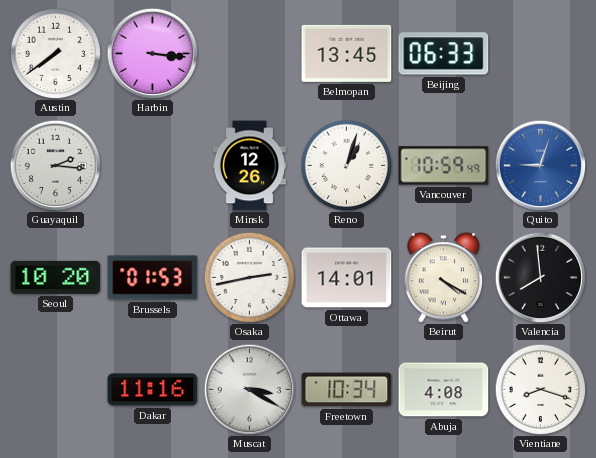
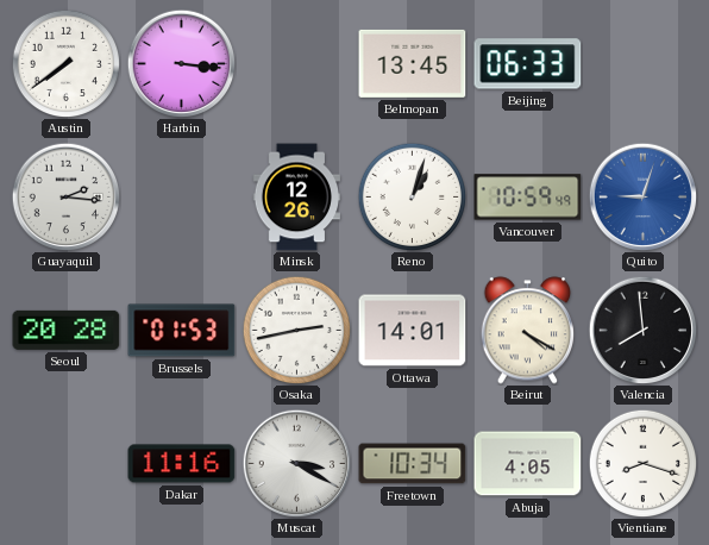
Seoul: 10:20 -> 20:28
Abuja: 4:08 -> 4:05
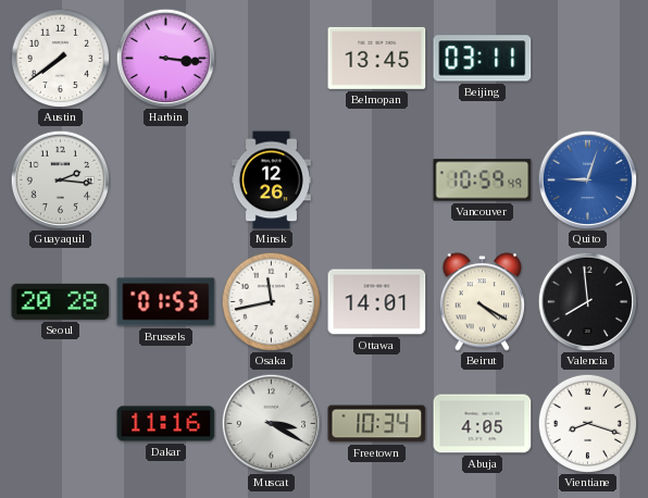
Beijing: 06:33 -> 03:11
Reno: 1:03 -> none
Osaka: 2:43 -> 11:43
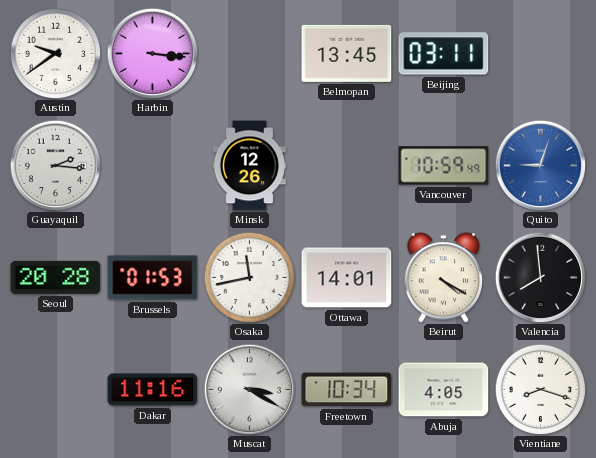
Austin: 7:39 -> 9:39
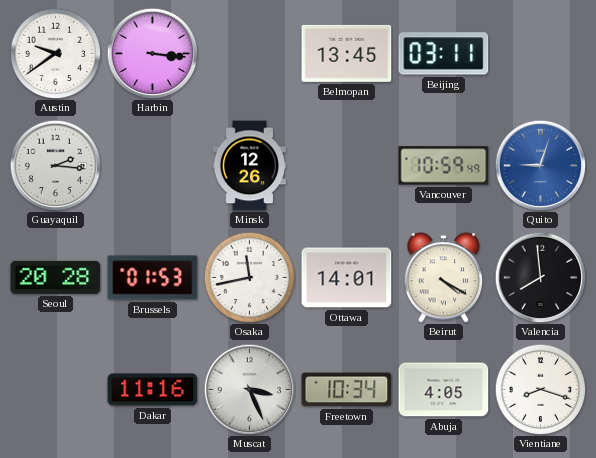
Muscat: 3:20 -> 3:26
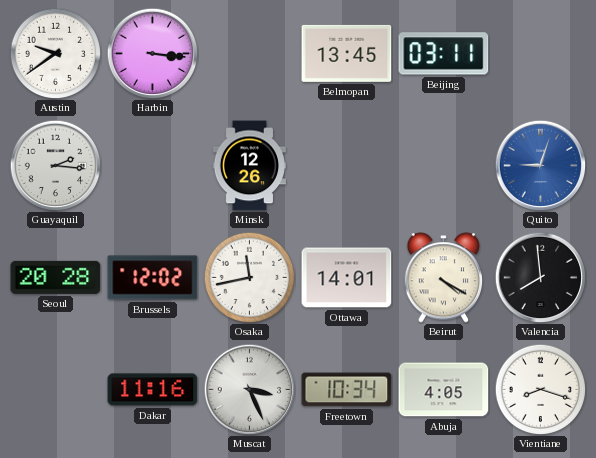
Vancouver: 10:59 -> none
Brussels: 01:53 -> 12:02
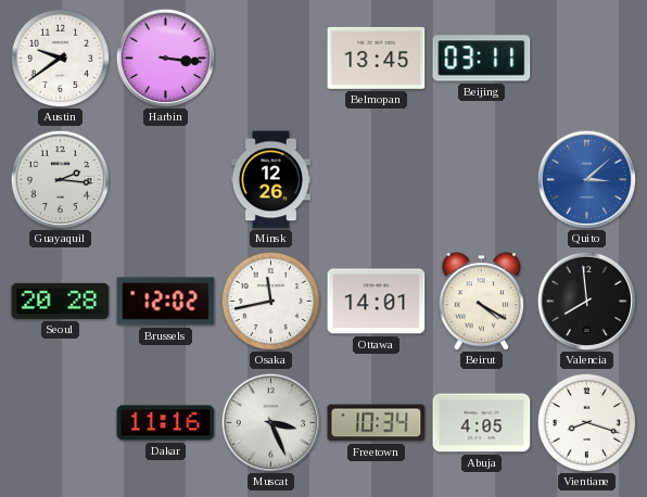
Quito: 9:03 -> 3:08
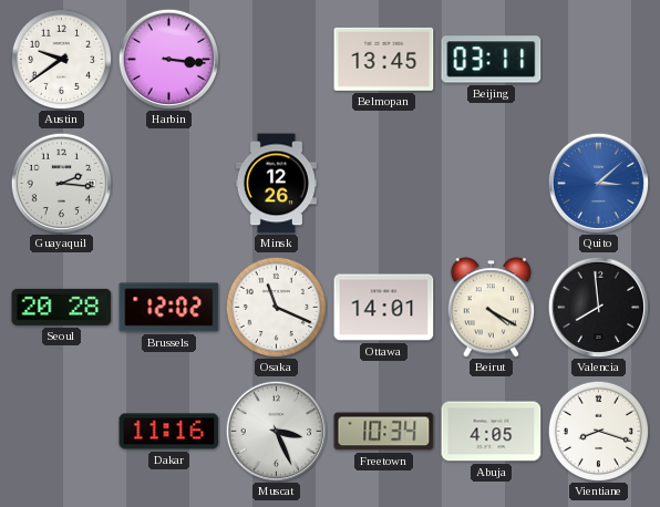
Osaka: 11:43 -> 11:19
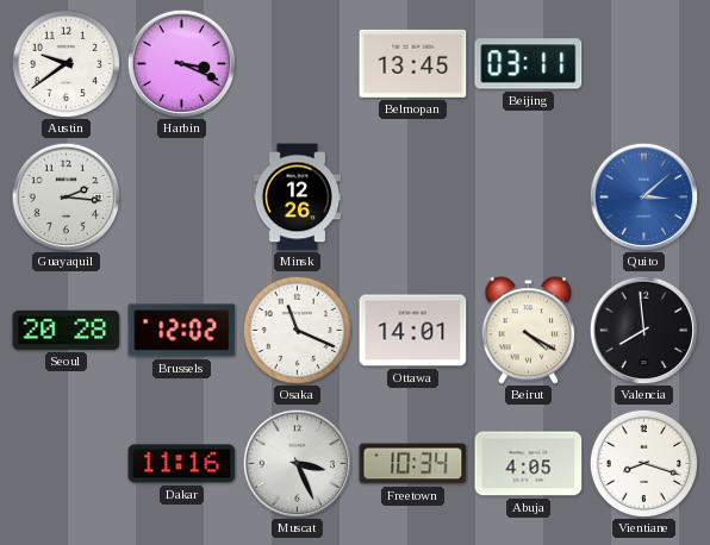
Harbin: 3:16 -> 3:19
